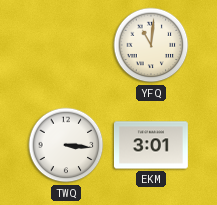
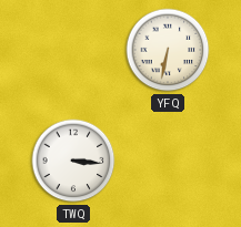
YFQ: 11:01 -> 6:32
EKM: 3:01 -> none
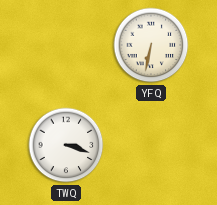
TWQ: 3:16 -> 3:18
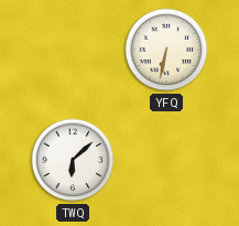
TWQ: 3:18 -> 6:08
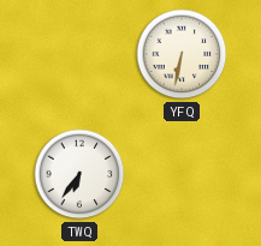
TWQ: 6:08 -> 6:36
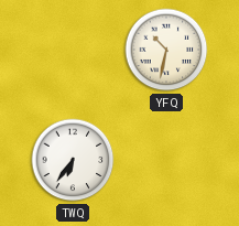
YFQ: 6:32 -> 10:32
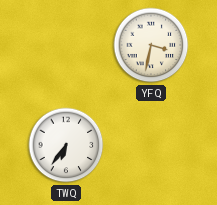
YFQ: 10:32 -> 3:32
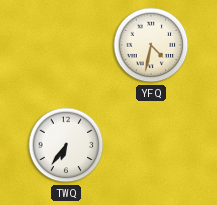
YFQ: 3:32 -> 4:32
